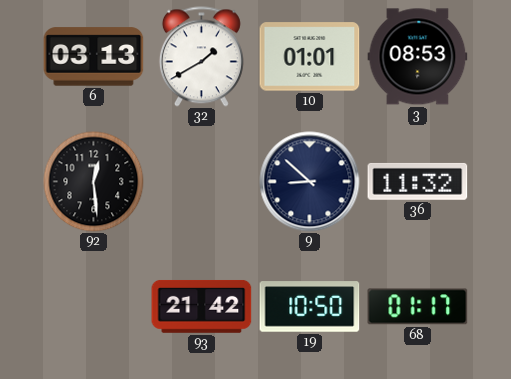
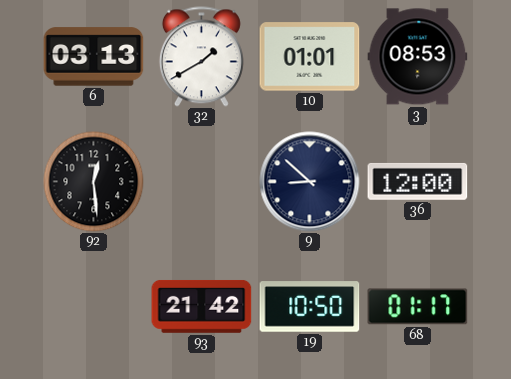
36: 11:32 -> 12:00
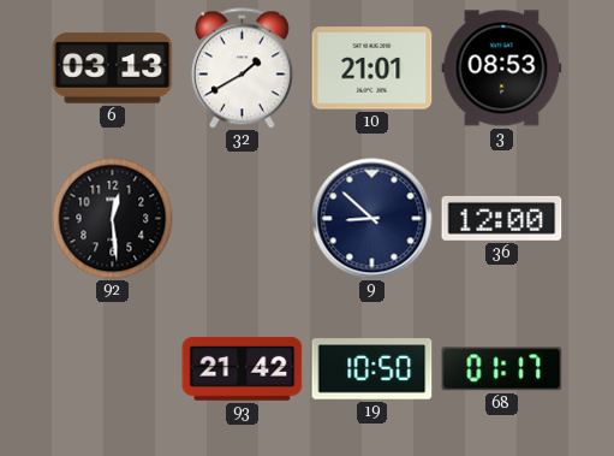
10: 01:01 -> 21:01
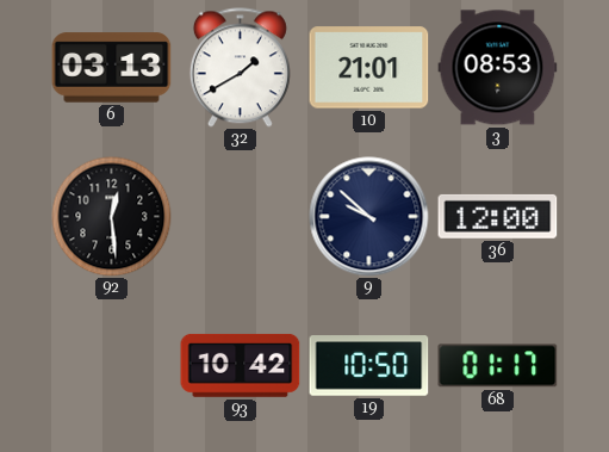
9: 8:52 -> 9:52
93: 21:42 -> 10:42
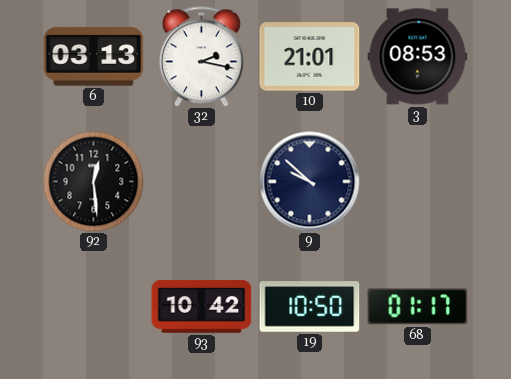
32: 1:40 -> 2:17
36: 12:00 -> none
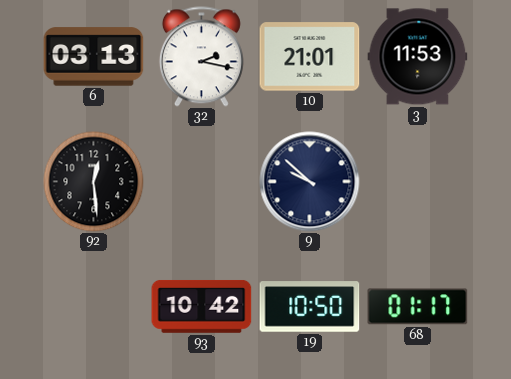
3: 08:53 -> 11:53
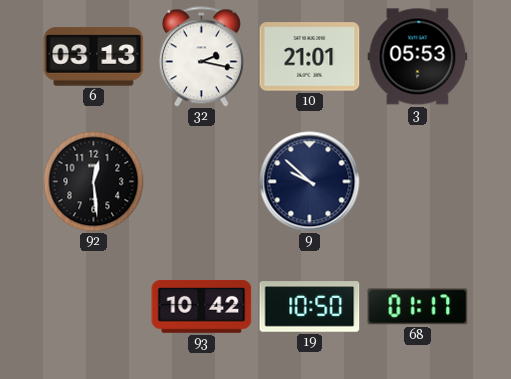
3: 11:53 -> 05:53
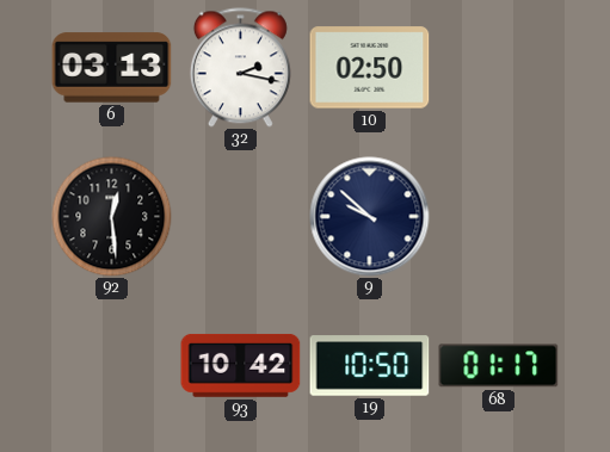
10: 21:01 -> 02:50
3: 05:53 -> none
